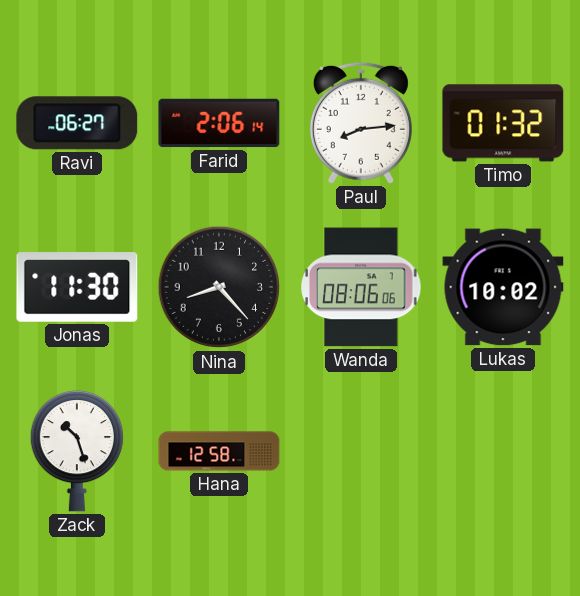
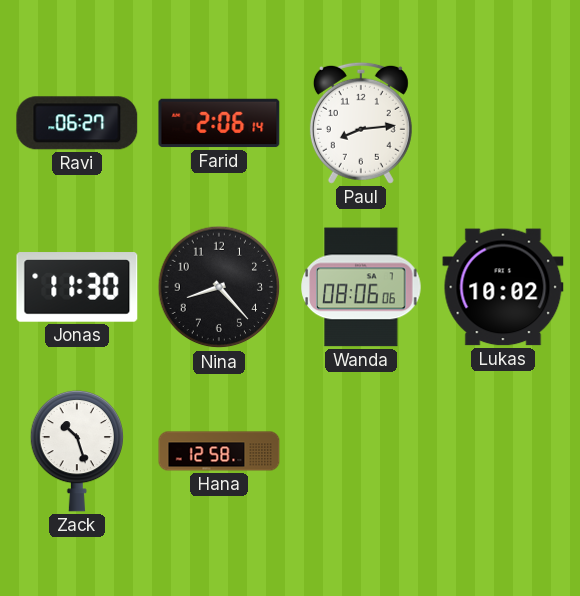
Timo: 01:32 -> none
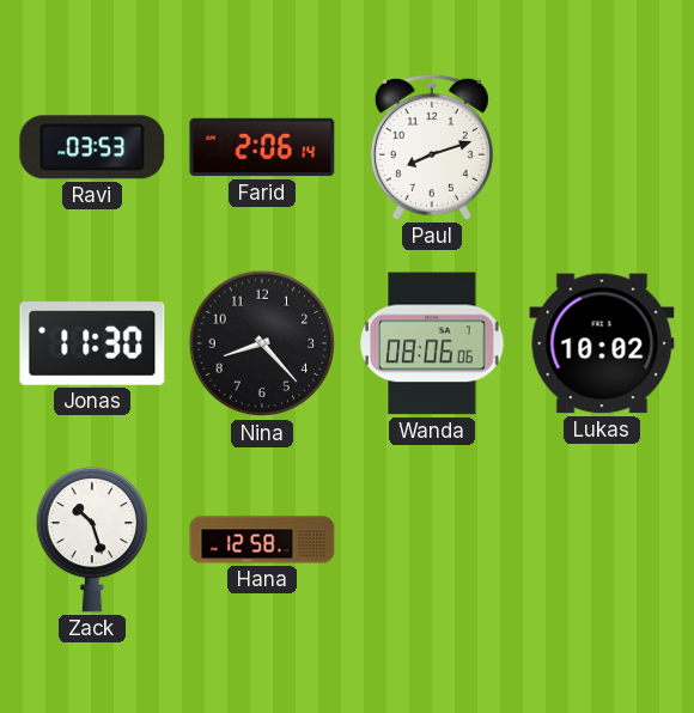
Ravi: 06:27 -> 03:53
Paul: 8:14 -> 8:12
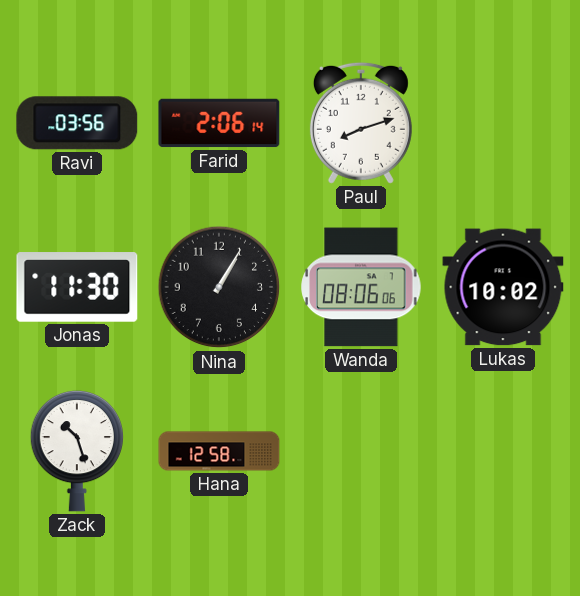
Ravi: 03:53 -> 03:56
Nina: 8:23 -> 1:05
